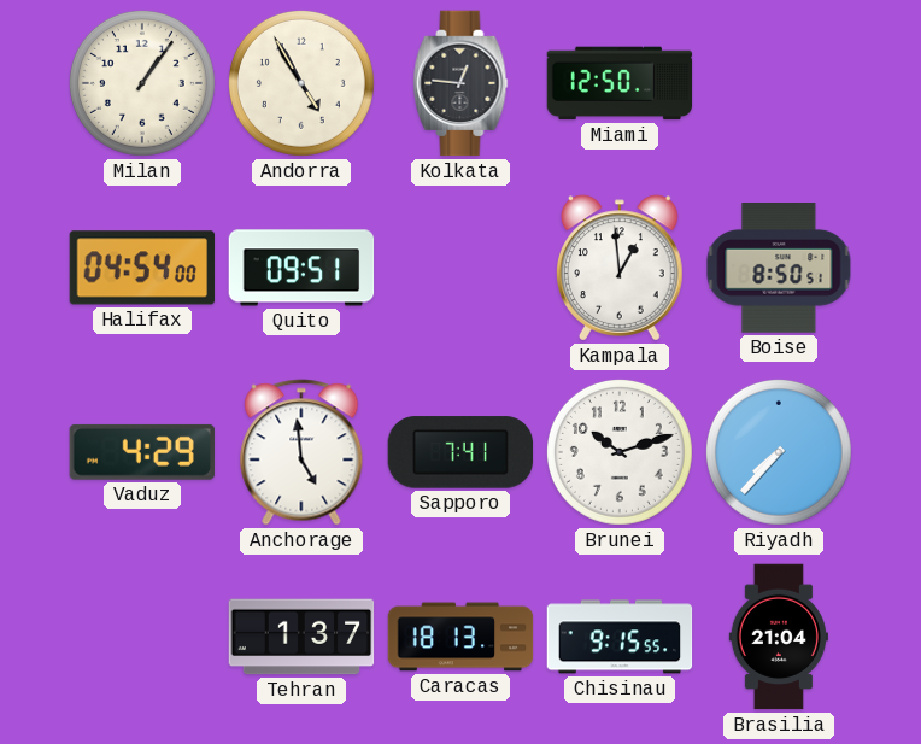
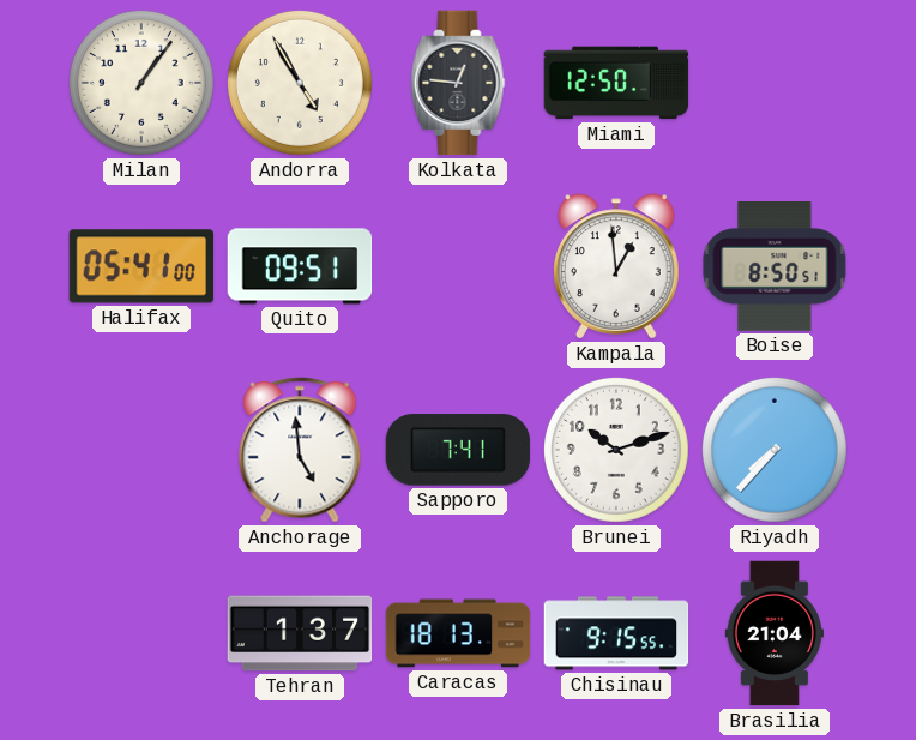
Halifax: 04:54 -> 05:41
Vaduz: 4:29 -> none
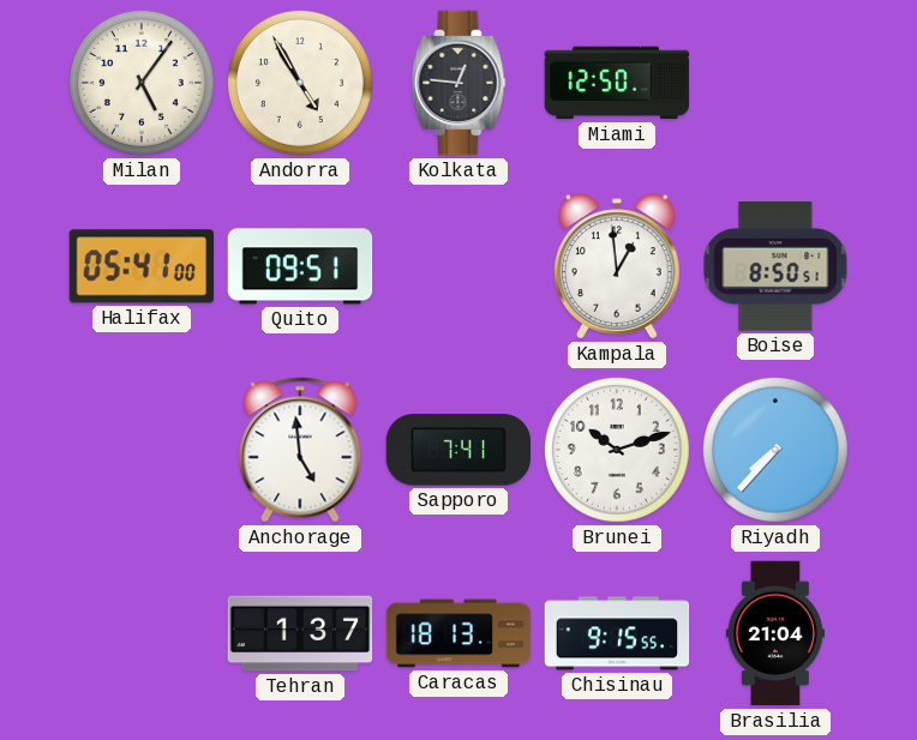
Milan: 1:06 -> 5:06
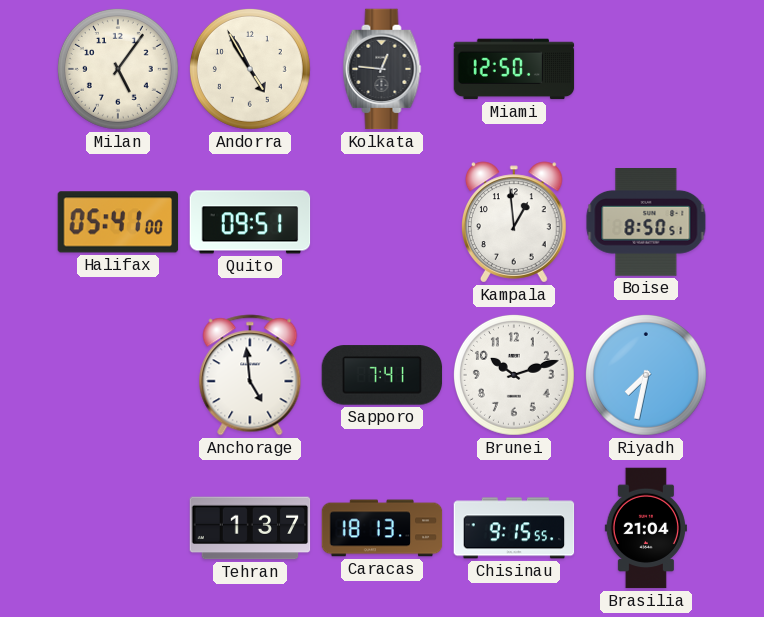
Riyadh: 7:37 -> 7:32
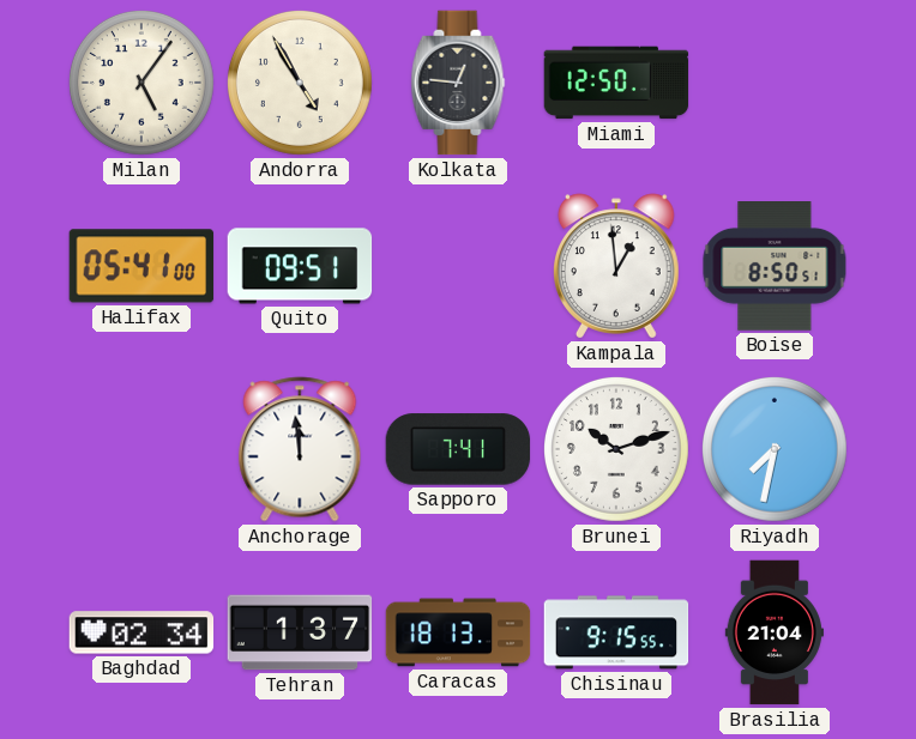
Anchorage: 4:59 -> 11:59
Baghdad: none -> 02:34
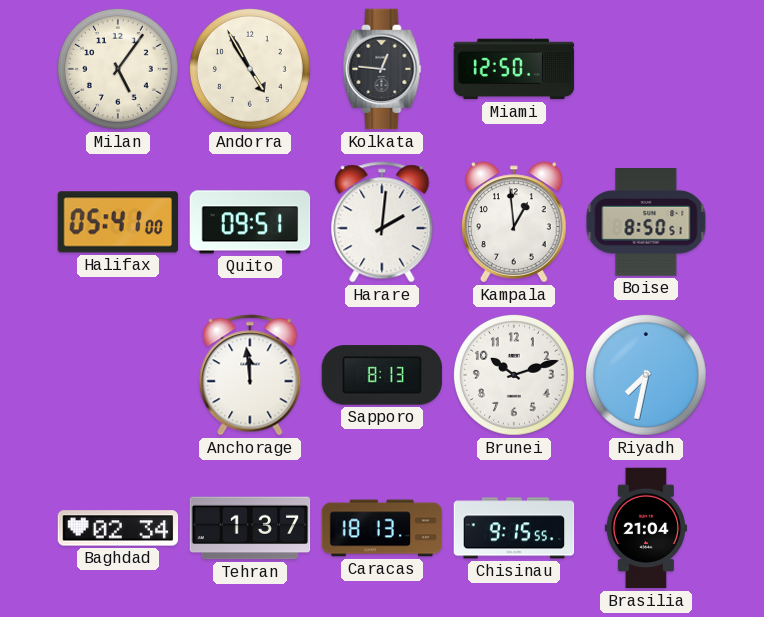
Harare: none -> 2:01
Sapporo: 7:41 -> 8:13
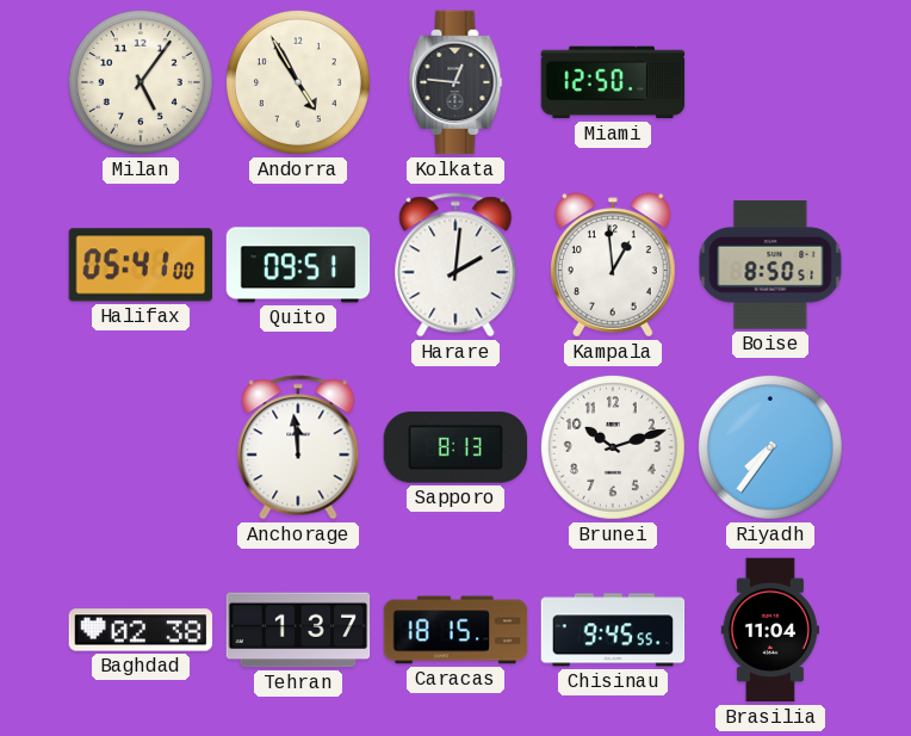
Riyadh: 7:32 -> 7:36
Baghdad: 02:34 -> 02:38
Caracas: 18:13 -> 18:15
Chisinau: 9:15 -> 9:45
Brasilia: 21:04 -> 11:04
